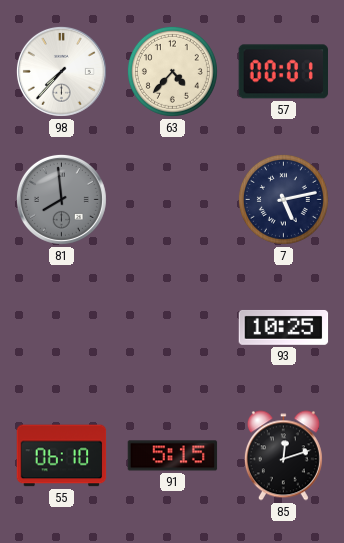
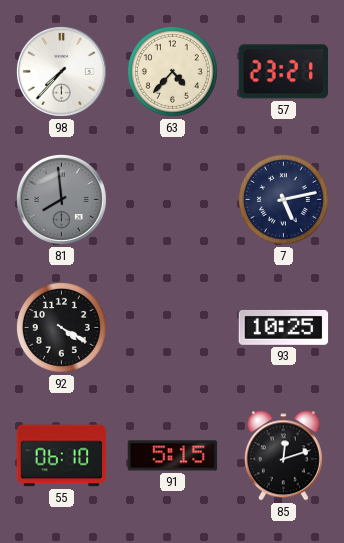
57: 00:01 -> 23:21
92: none -> 4:20
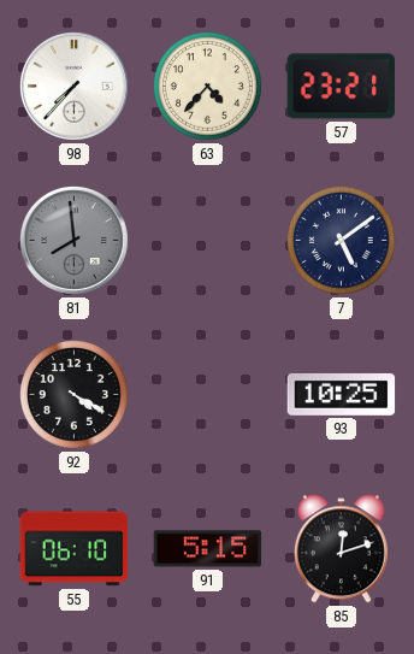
7: 5:13 -> 5:09
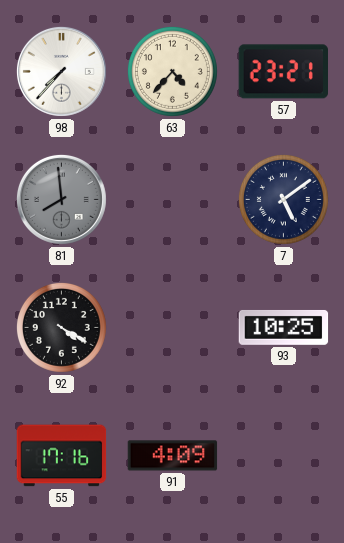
55: 06:10 -> 17:16
91: 5:15 -> 4:09
85: 12:12 -> none
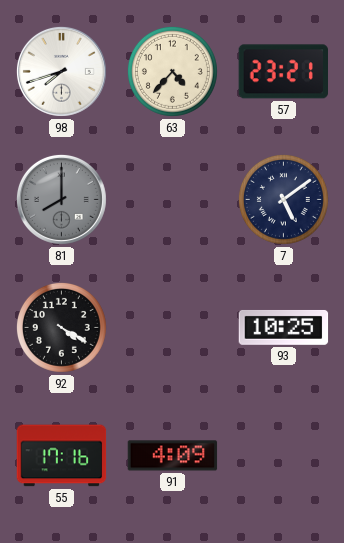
98: 7:37 -> 7:42
81: 7:59 -> 8:00
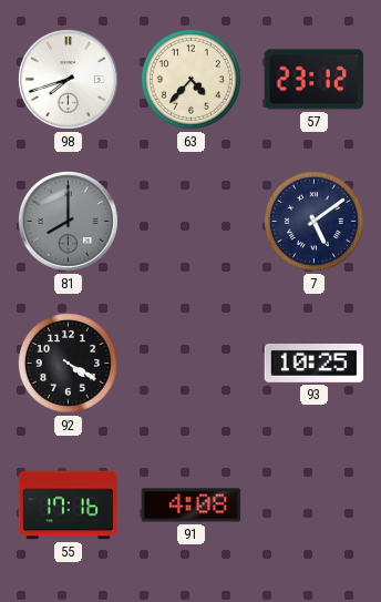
57: 23:21 -> 23:12
91: 4:09 -> 4:08
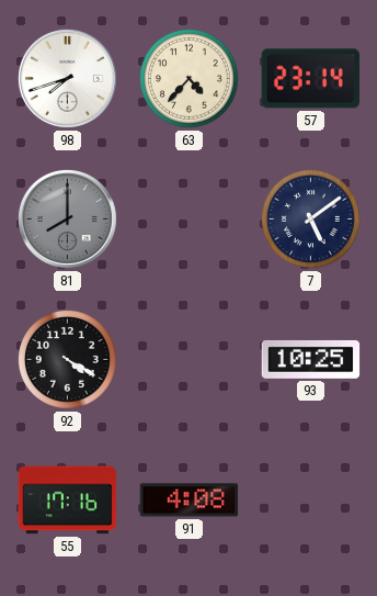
57: 23:12 -> 23:14
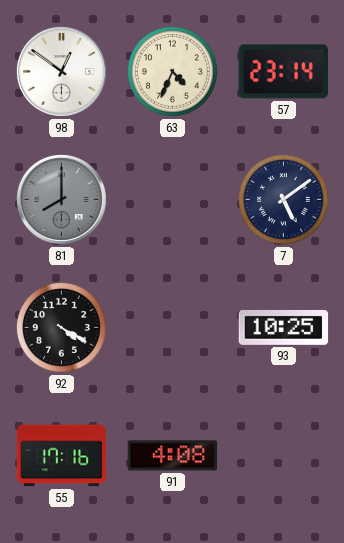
98: 7:42 -> 12:51
63: 4:37 -> 4:34
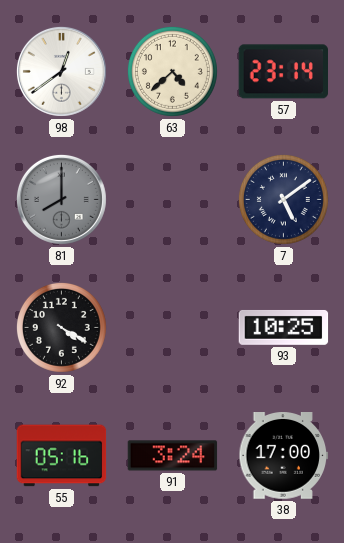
98: 12:51 -> 12:39
63: 4:34 -> 4:38
55: 17:16 -> 05:16
91: 4:08 -> 3:24
38: none -> 17:00
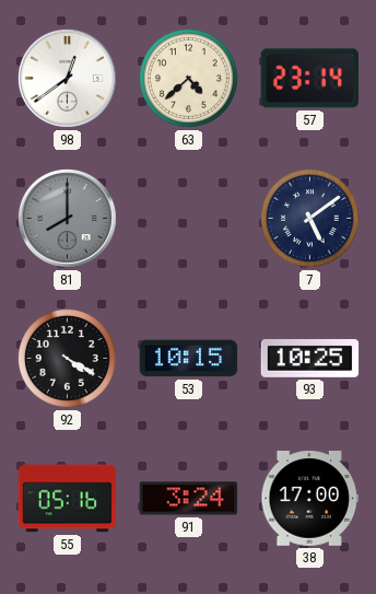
53: none -> 10:15
